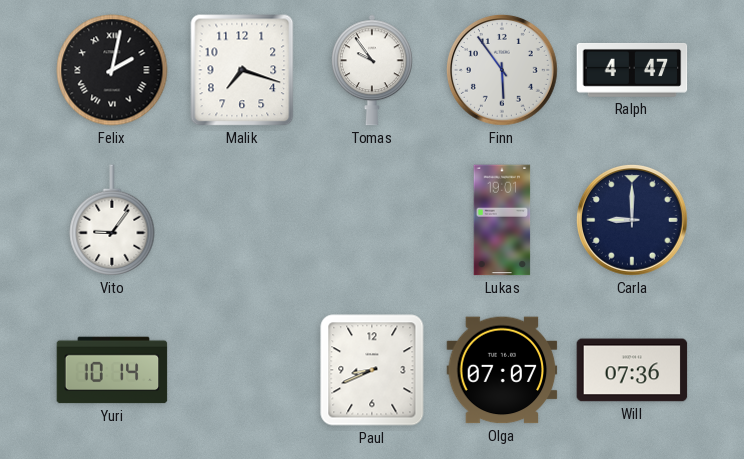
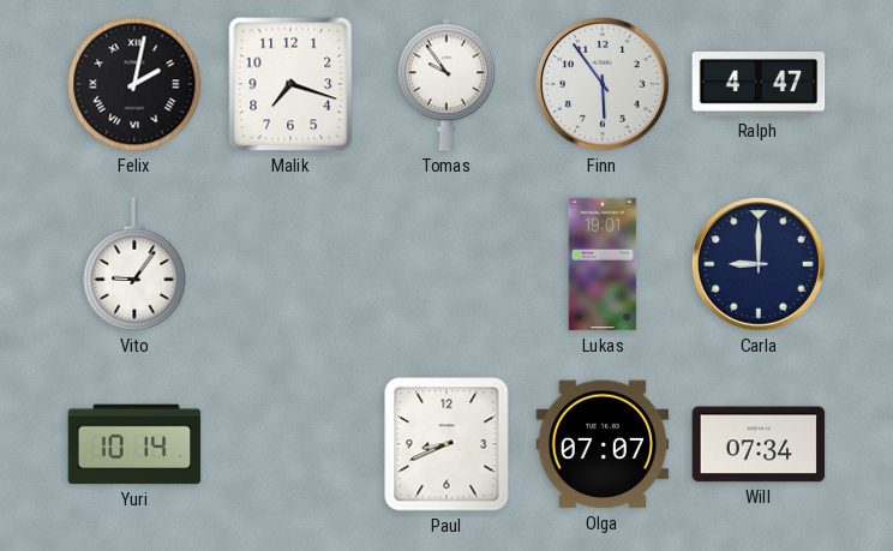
Will: 07:36 -> 07:34
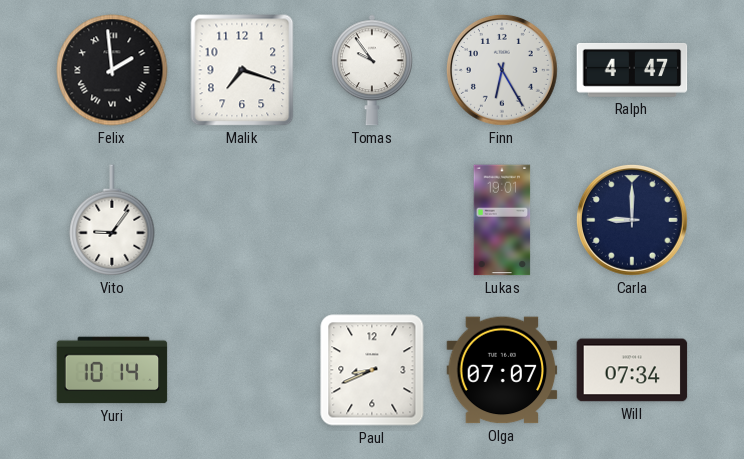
Felix: 2:02 -> 1:59
Finn: 5:54 -> 6:25
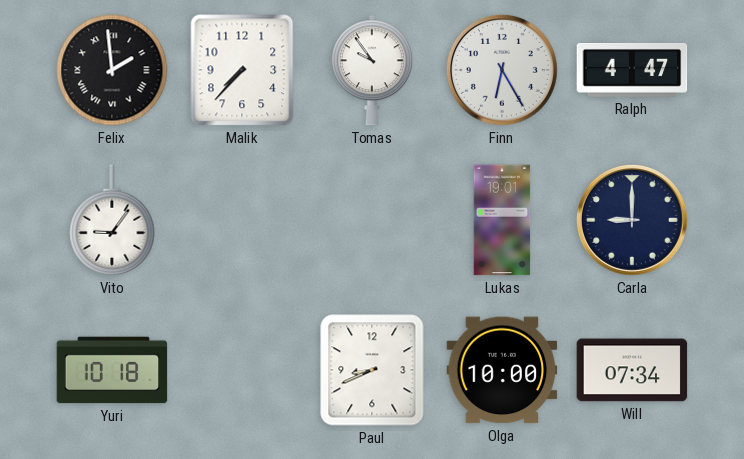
Malik: 7:18 -> 7:37
Yuri: 10:14 -> 10:18
Olga: 07:07 -> 10:00
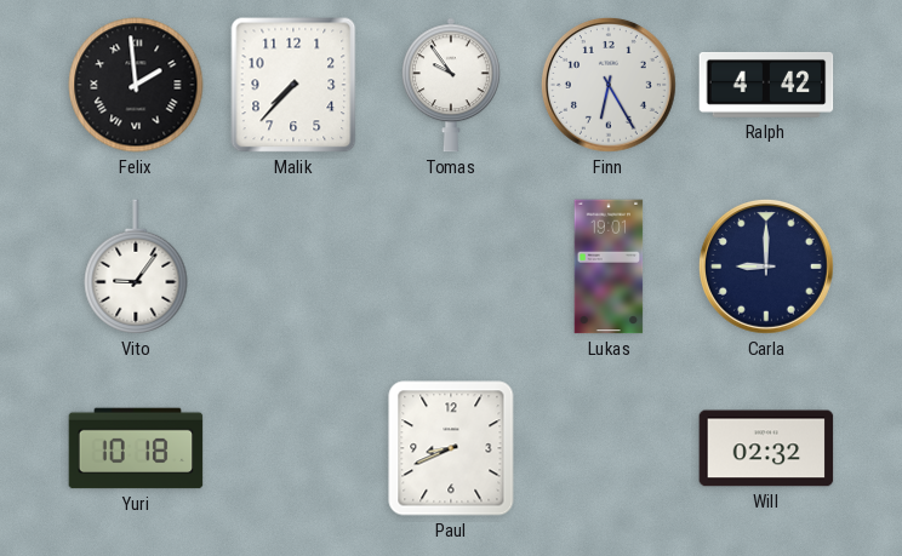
Ralph: 4:47 -> 4:42
Olga: 10:00 -> none
Will: 07:34 -> 02:32
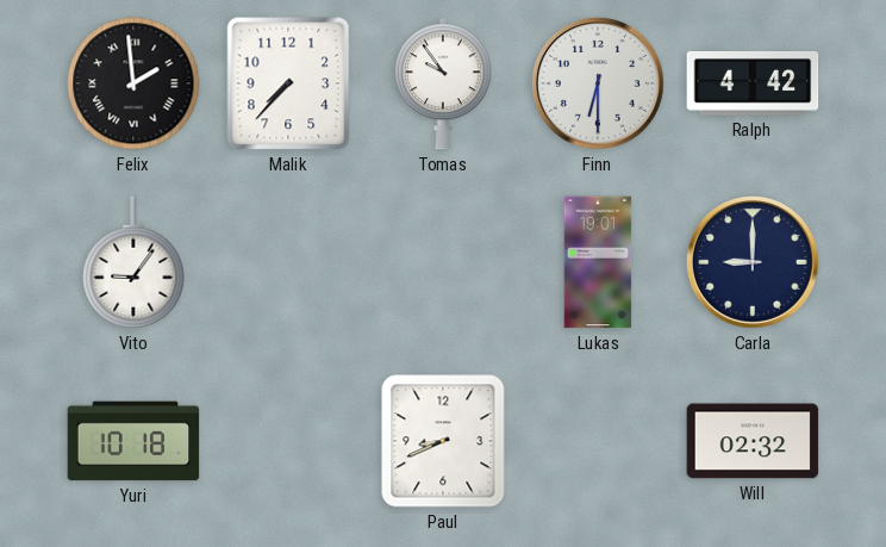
Finn: 6:25 -> 6:30
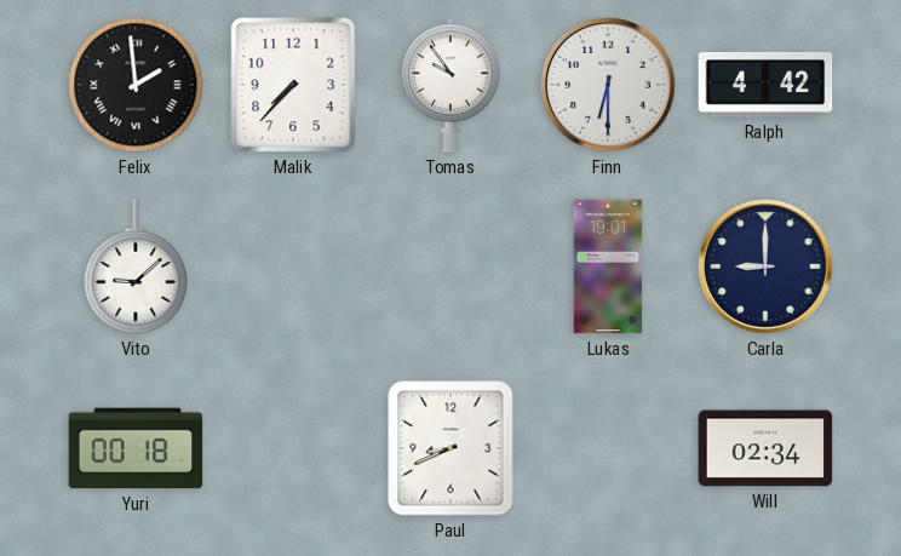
Vito: 9:06 -> 9:08
Yuri: 10:18 -> 00:18
Will: 02:32 -> 02:34
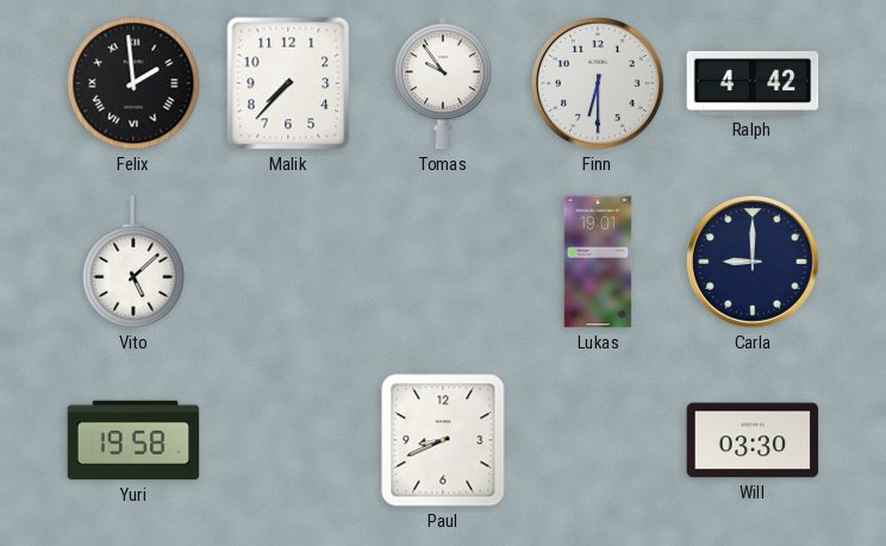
Vito: 9:08 -> 5:08
Yuri: 00:18 -> 19:58
Will: 02:34 -> 03:30
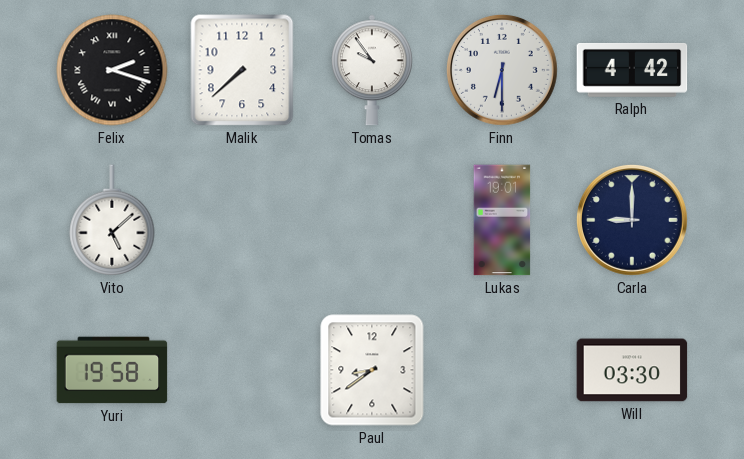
Felix: 1:59 -> 2:18
Malik: 7:37 -> 7:38
Paul: 8:41 -> 8:39
